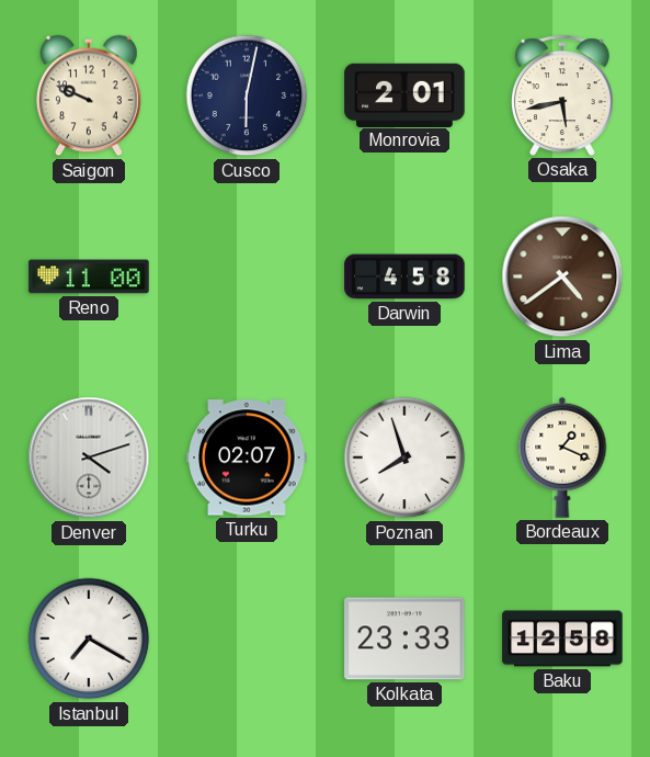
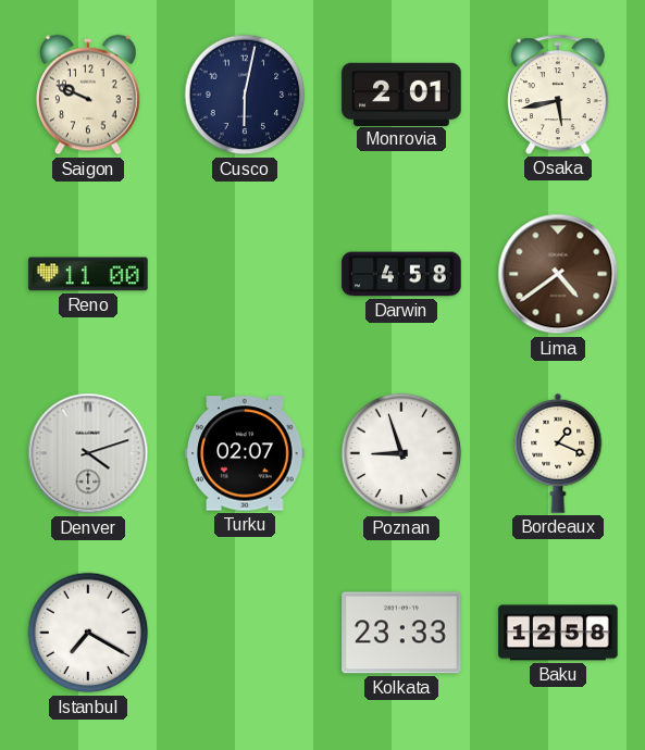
Poznan: 7:57 -> 8:57
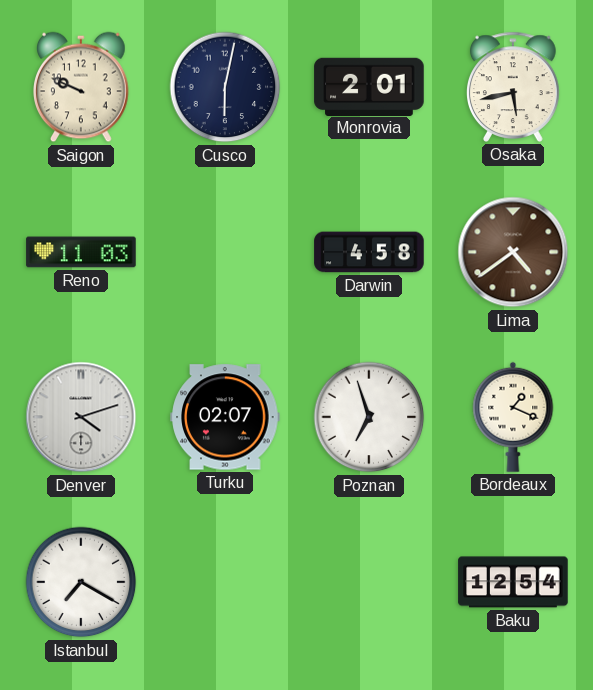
Reno: 11:00 -> 11:03
Poznan: 8:57 -> 6:57
Kolkata: 23:33 -> none
Baku: 12:58 -> 12:54
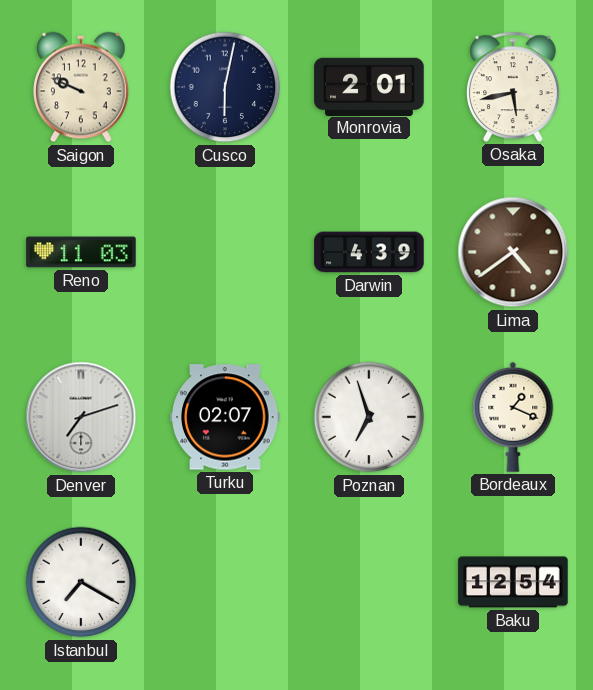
Darwin: 4:58 -> 4:39
Denver: 4:12 -> 7:12
